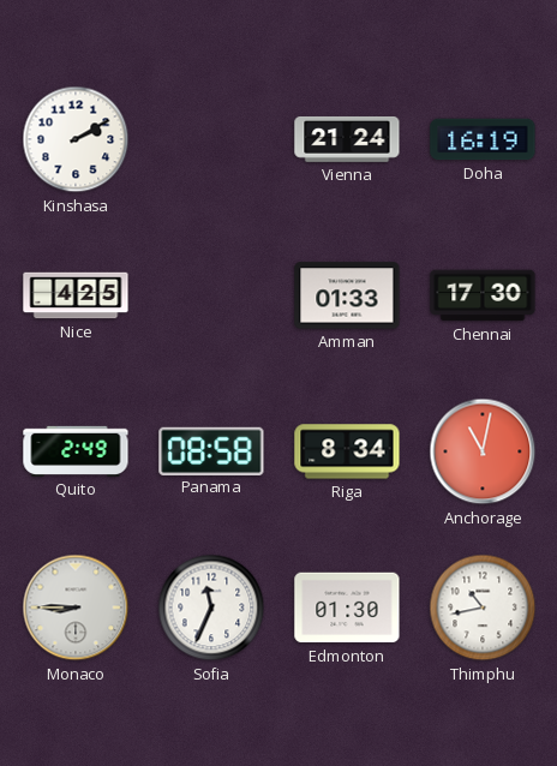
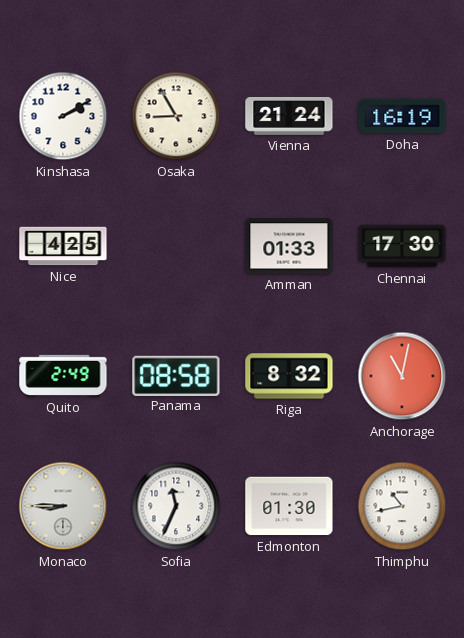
Osaka: none -> 8:55
Riga: 8:34 -> 8:32
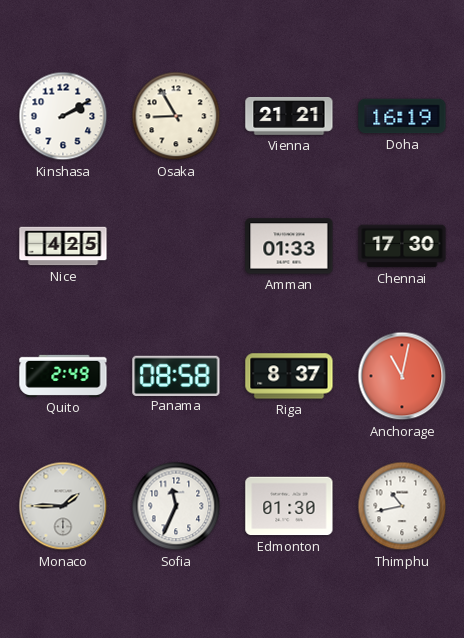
Vienna: 21:24 -> 21:21
Riga: 8:32 -> 8:37
Monaco: 8:45 -> 1:45
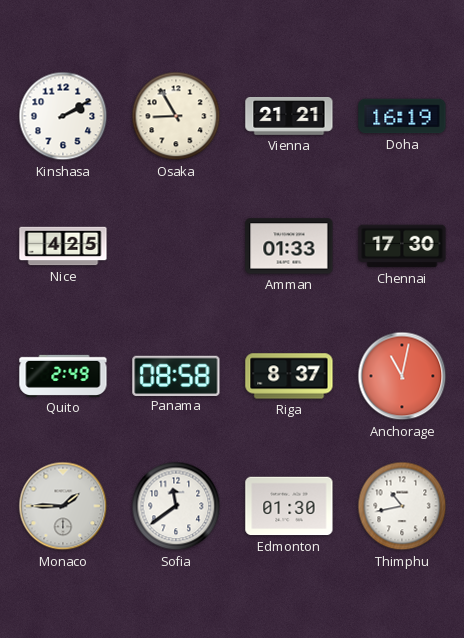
Sofia: 11:34 -> 11:39
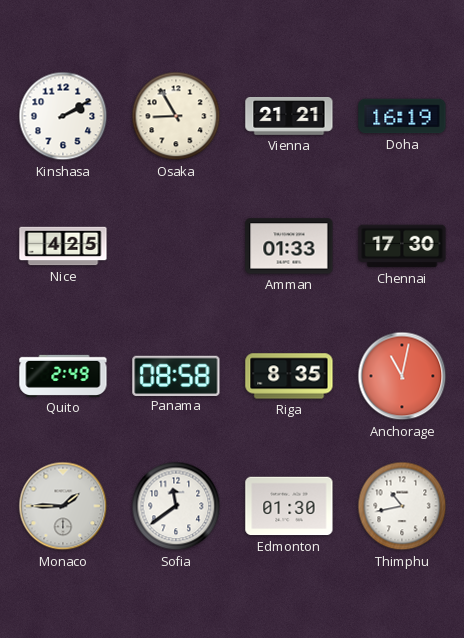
Riga: 8:37 -> 8:35
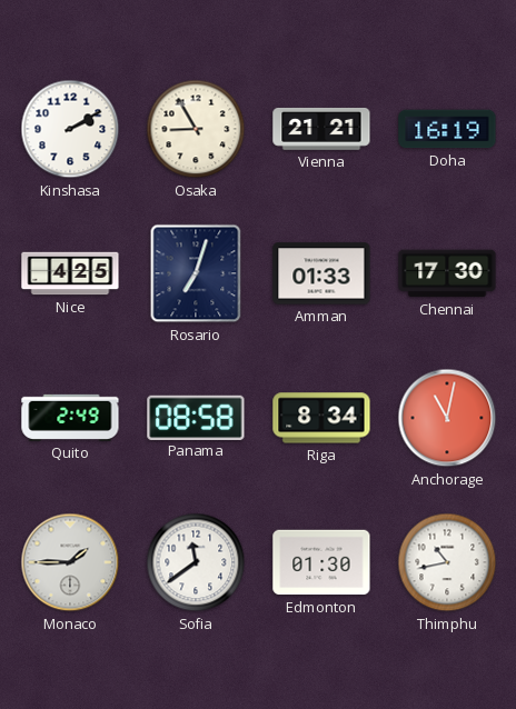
Rosario: none -> 7:03
Riga: 8:35 -> 8:34
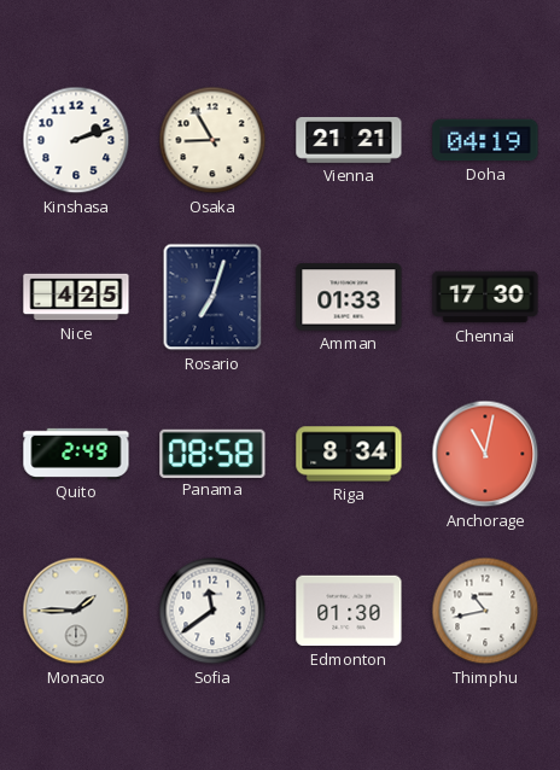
Kinshasa: 2:10 -> 2:12
Doha: 16:19 -> 04:19
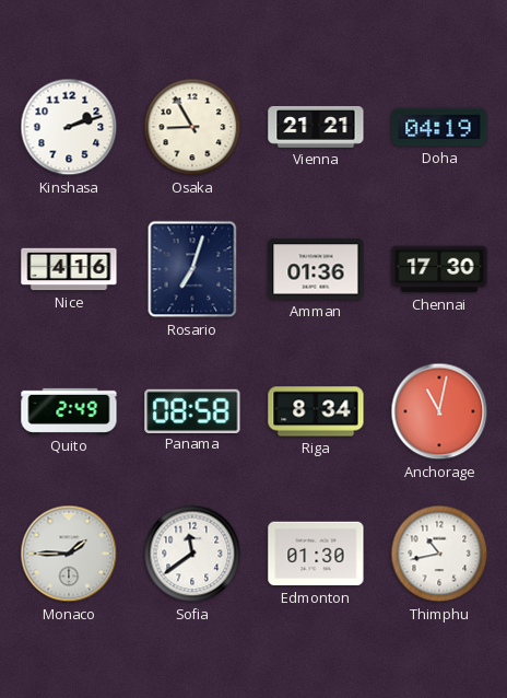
Nice: 4:25 -> 4:16
Amman: 01:33 -> 01:36
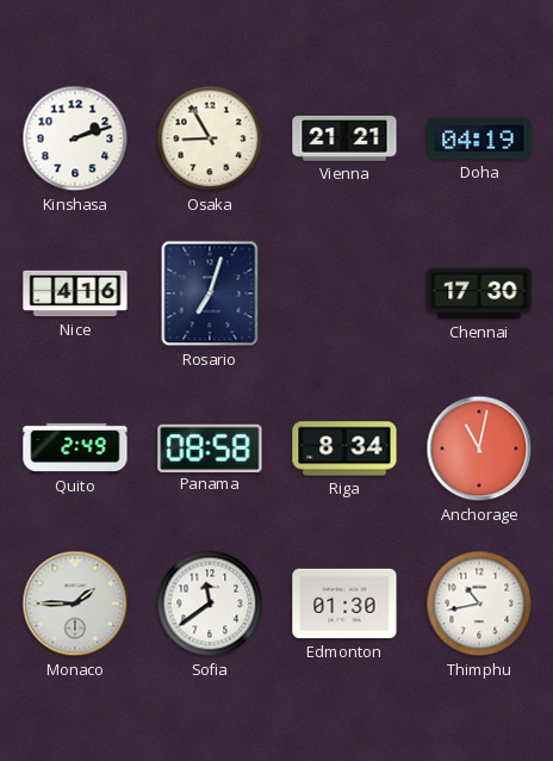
Amman: 01:36 -> none
